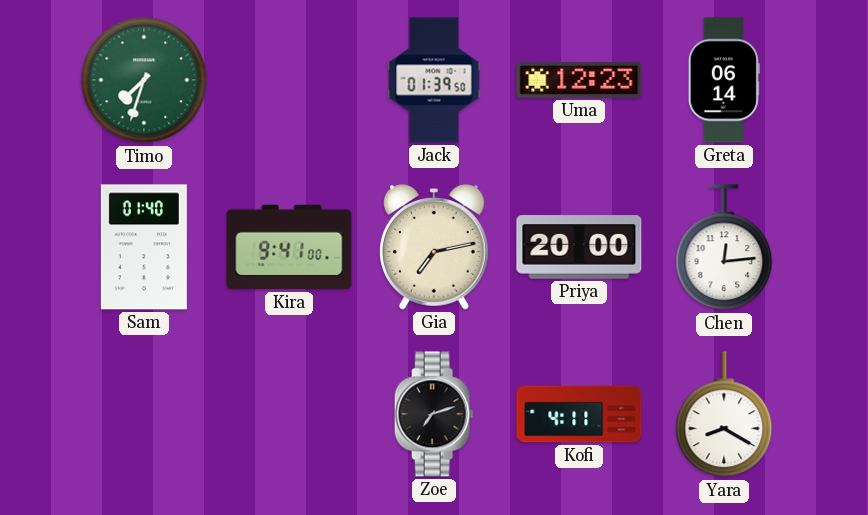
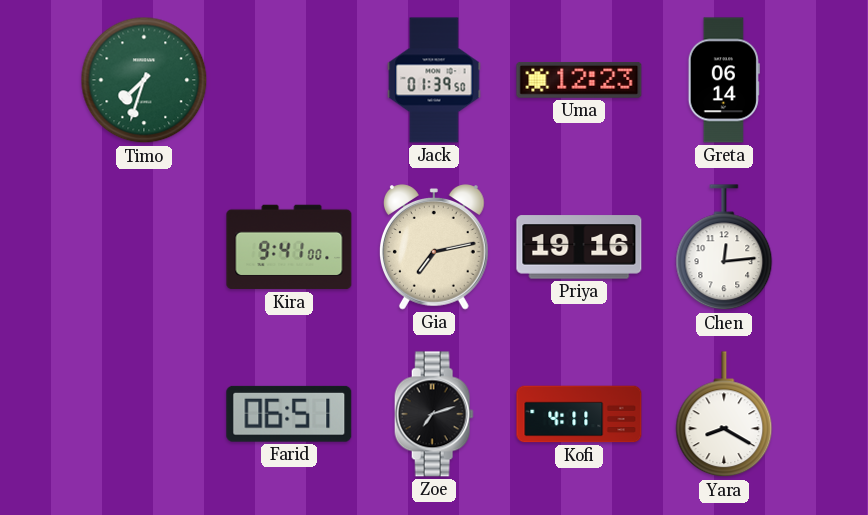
Sam: 01:40 -> none
Priya: 20:00 -> 19:16
Farid: none -> 06:51
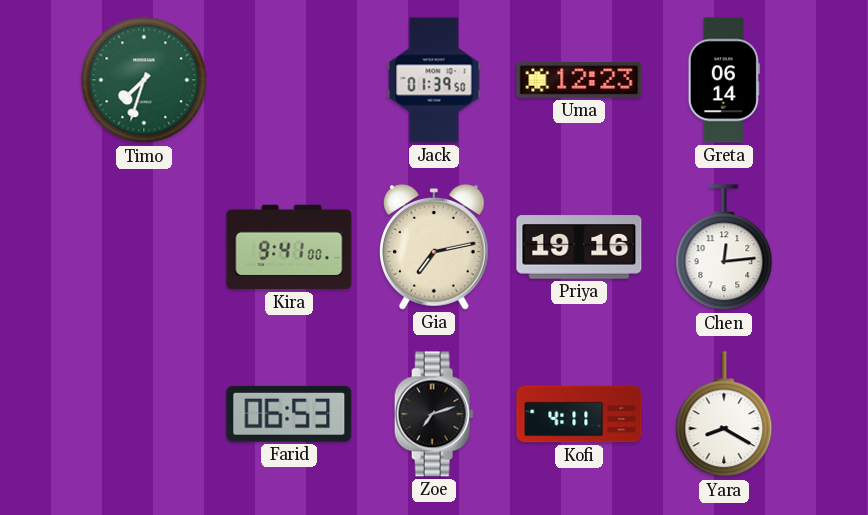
Farid: 06:51 -> 06:53
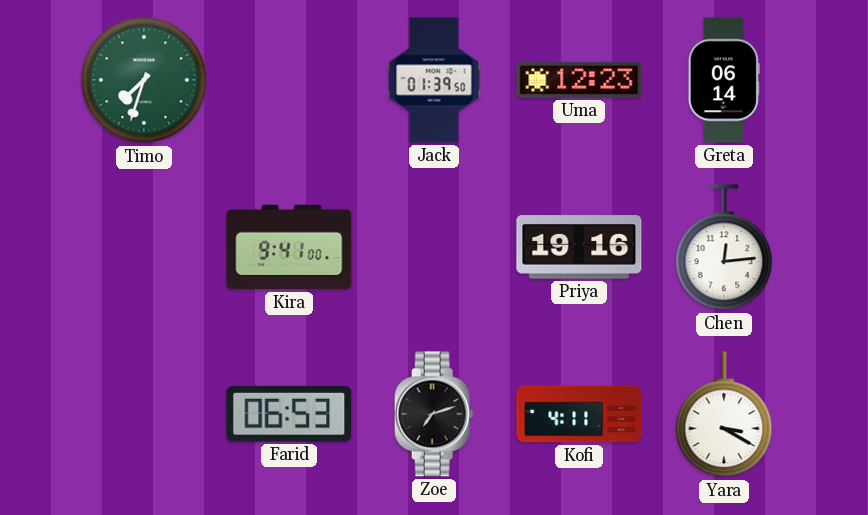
Gia: 7:13 -> none
Yara: 8:20 -> 3:20
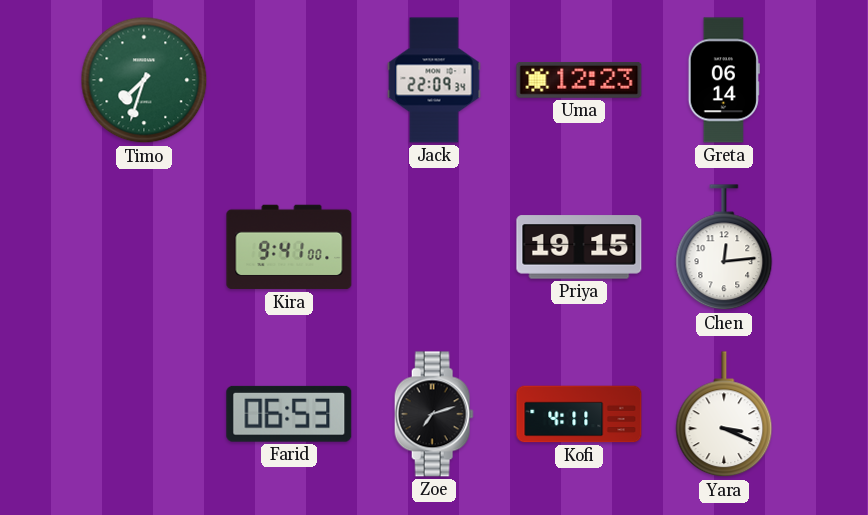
Jack: 01:39 -> 22:09
Priya: 19:16 -> 19:15
Yara: 3:20 -> 3:19
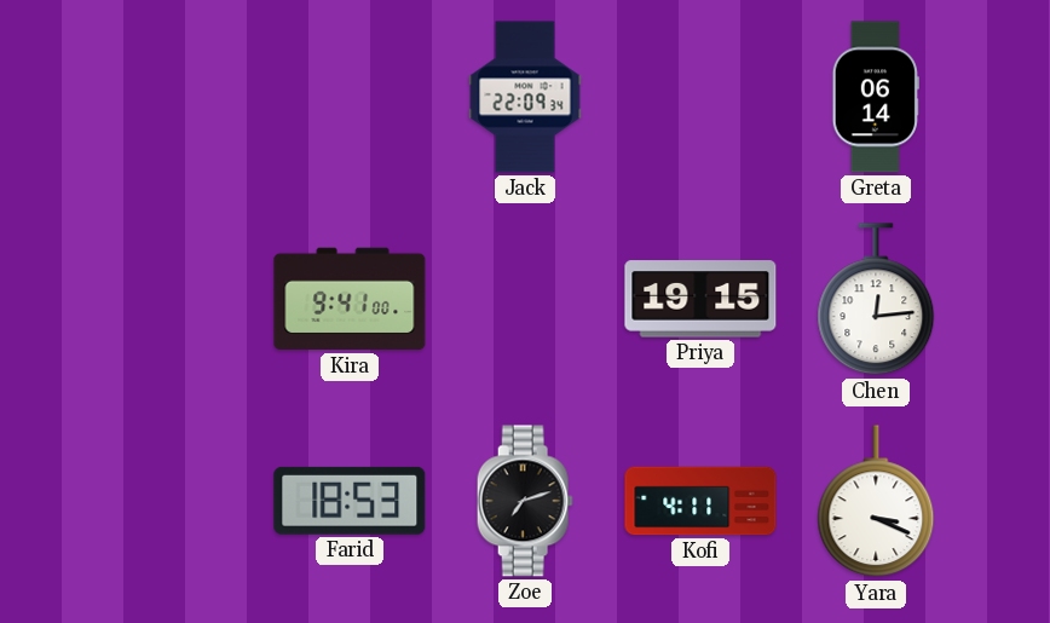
Timo: 7:33 -> none
Uma: 12:23 -> none
Farid: 06:53 -> 18:53
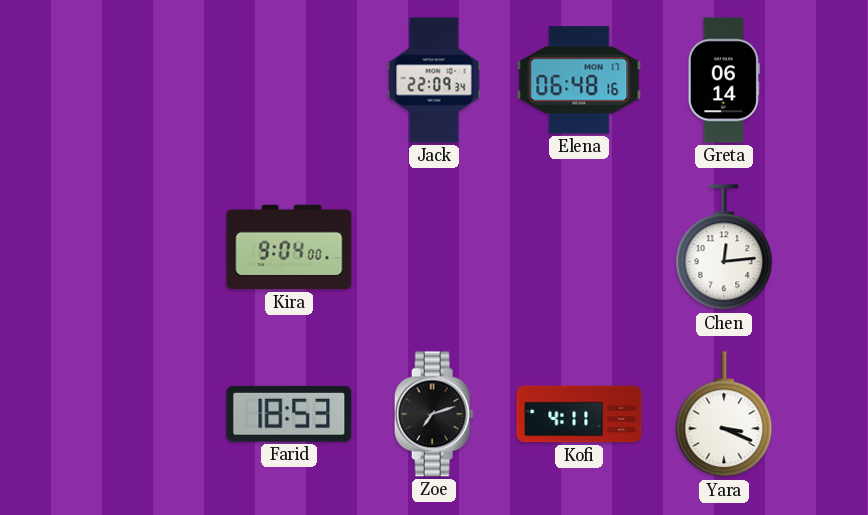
Elena: none -> 06:48
Kira: 9:41 -> 9:04
Priya: 19:15 -> none
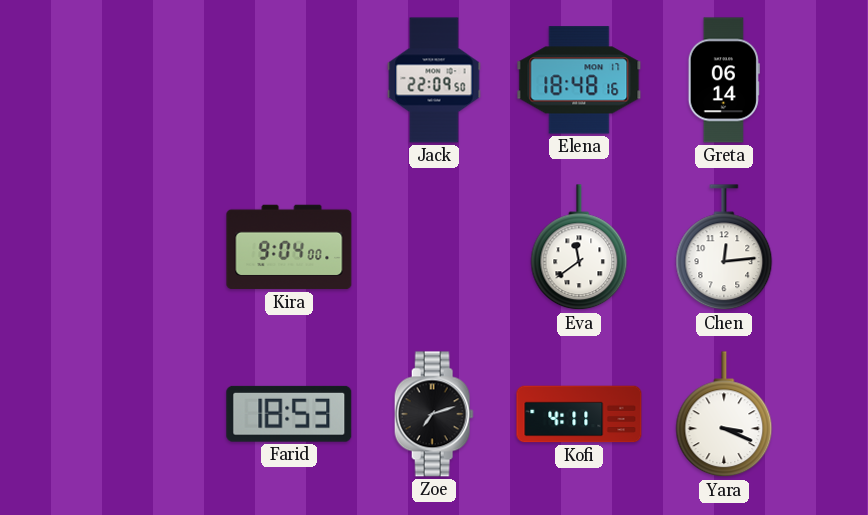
Jack: 22:09:34 -> 22:09:50
Elena: 06:48 -> 18:48
Eva: none -> 11:39
